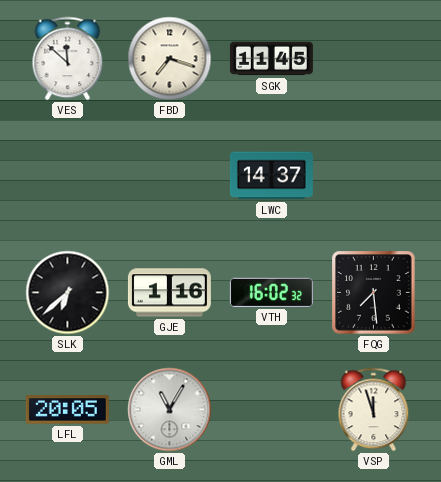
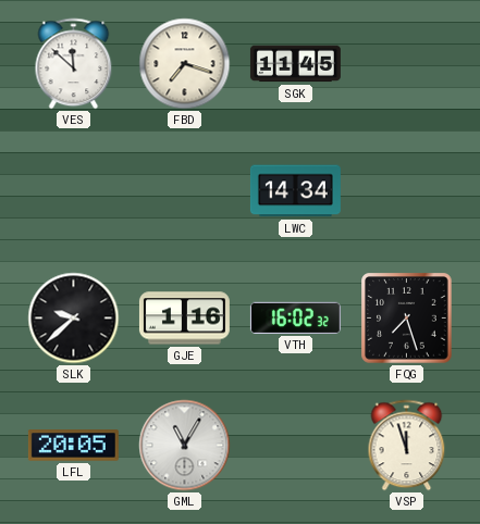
LWC: 14:37 -> 14:34
SLK: 6:38 -> 9:38
FQG: 7:29 -> 7:27
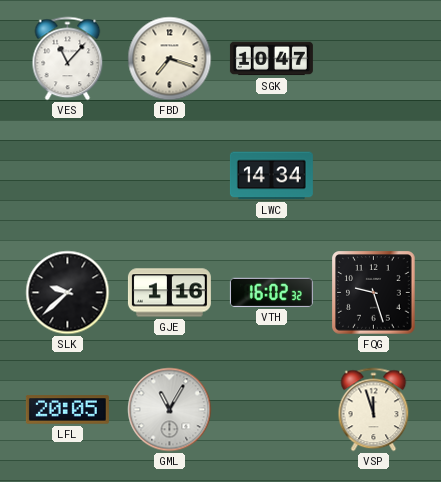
VES: 11:52 -> 11:07
SGK: 11:45 -> 10:47
FQG: 7:27 -> 9:27
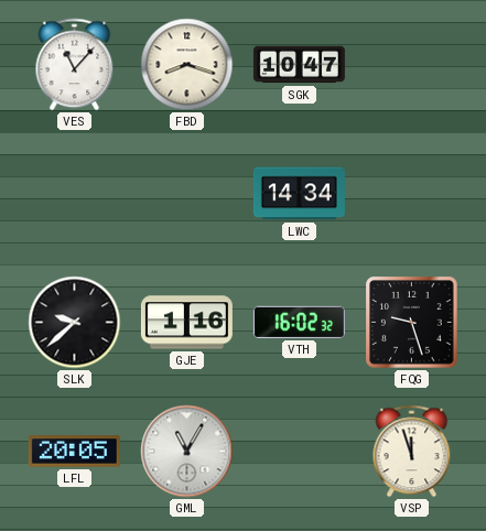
FBD: 7:18 -> 8:18
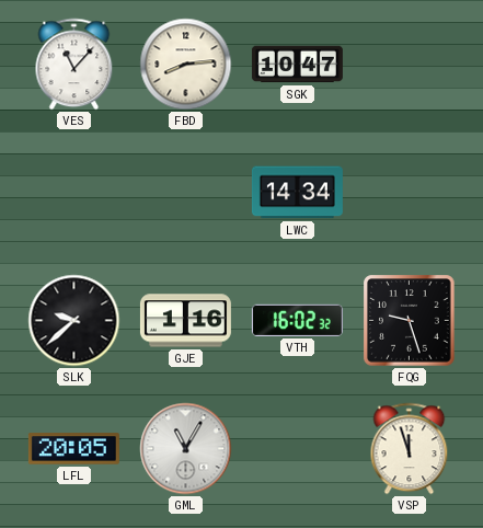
FBD: 8:18 -> 8:14
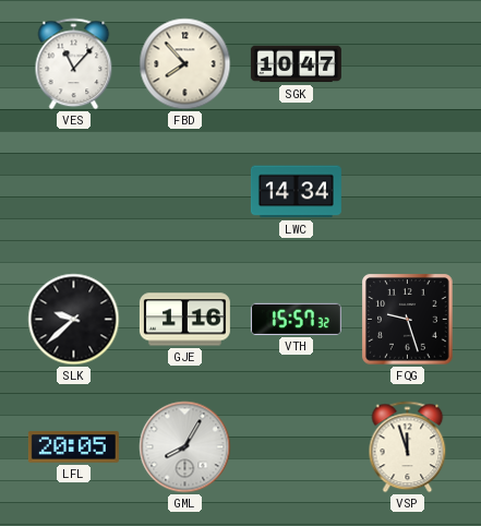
FBD: 8:14 -> 7:53
VTH: 16:02 -> 15:57
GML: 11:05 -> 8:05
